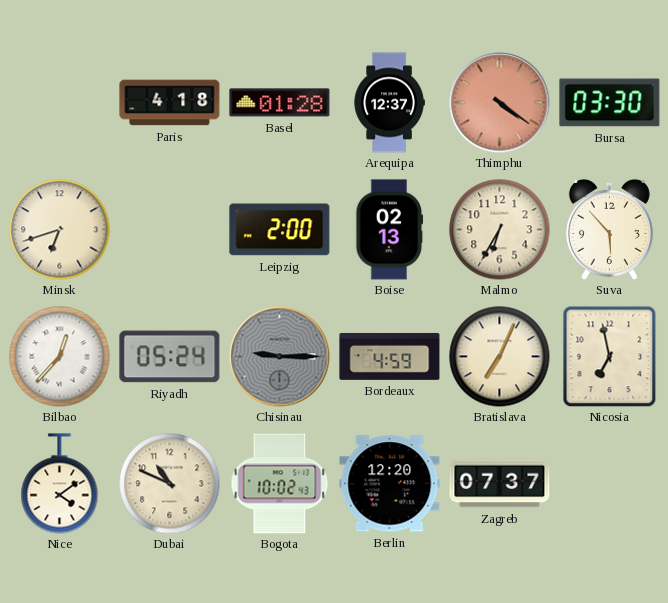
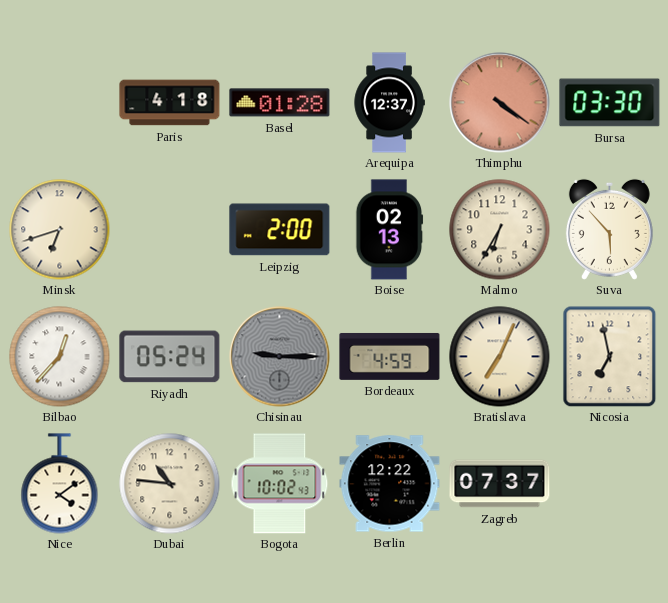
Dubai: 10:49 -> 10:46
Berlin: 12:20 -> 12:22
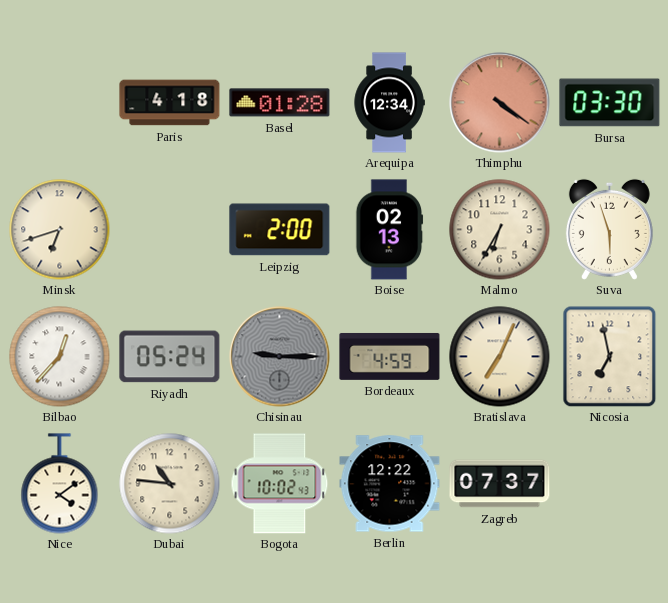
Arequipa: 12:37 -> 12:34
Suva: 5:53 -> 5:57
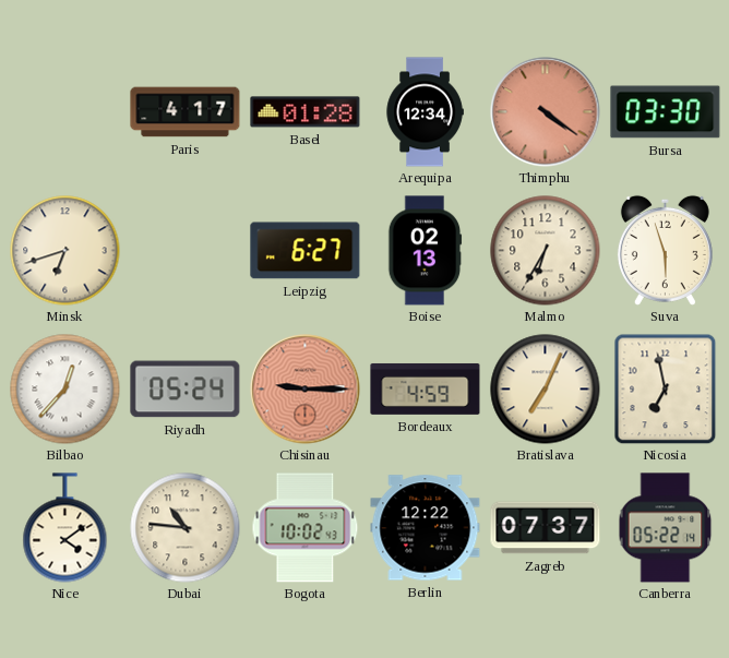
Paris: 4:18 -> 4:17
Leipzig: 2:00 -> 6:27
Chisinau dial: grey -> salmon
Canberra: none -> 05:22
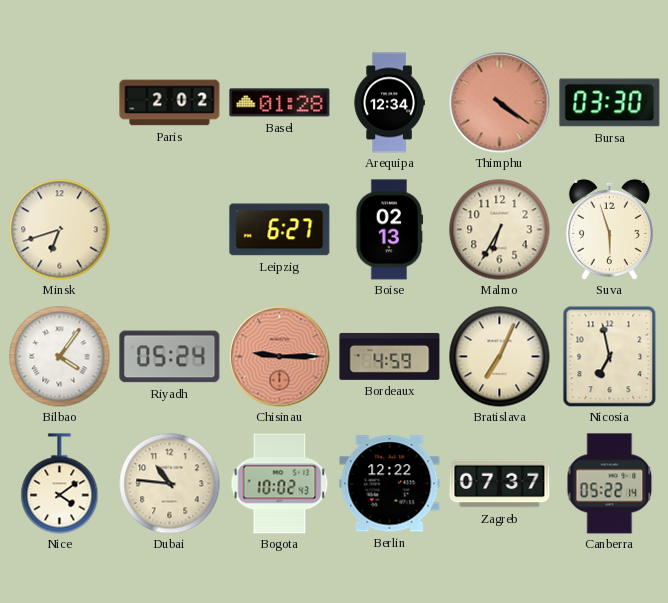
Paris: 4:17 -> 2:02
Bilbao: 12:37 -> 4:06
